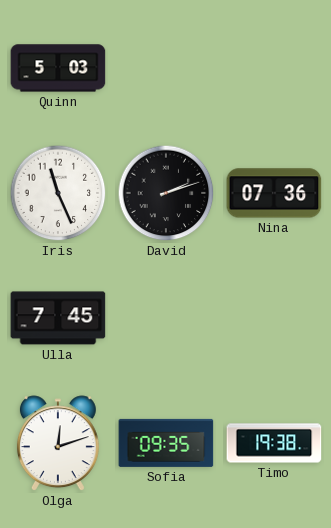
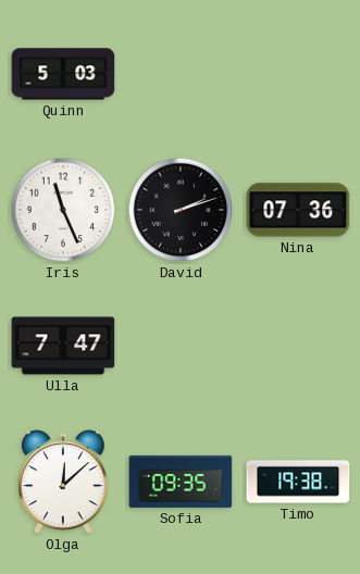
Ulla: 7:45 -> 7:47
Olga: 12:12 -> 12:08
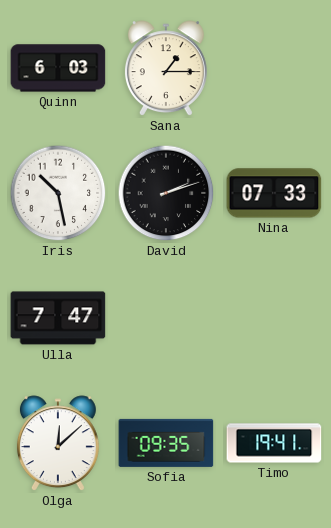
Quinn: 5:03 -> 6:03
Sana: none -> 1:15
Iris: 11:26 -> 10:28
Nina: 07:36 -> 07:33
Timo: 19:38 -> 19:41
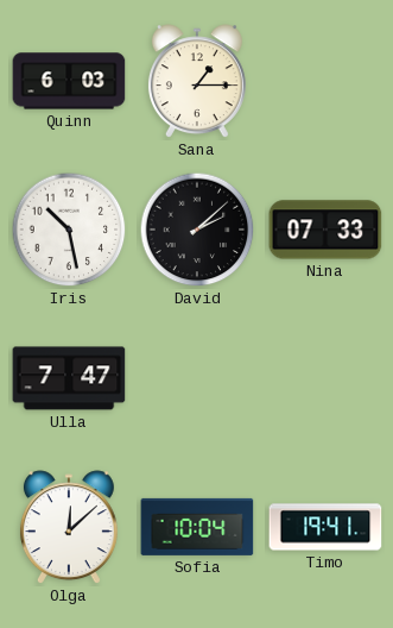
David: 2:12 -> 2:08
Sofia: 09:35 -> 10:04
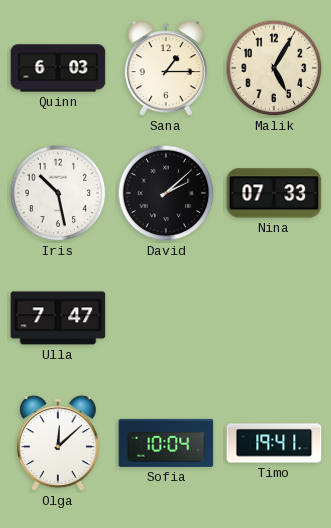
Malik: none -> 5:05
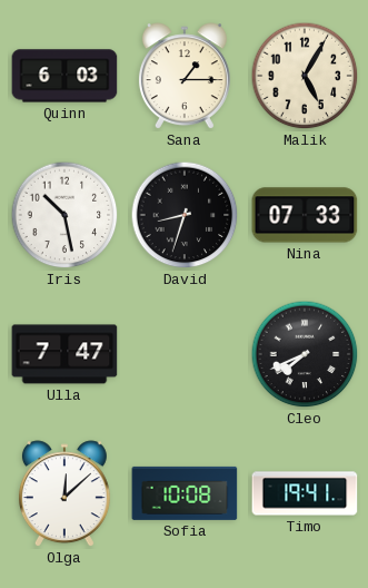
David: 2:08 -> 8:33
Cleo: none -> 7:41
Sofia: 10:04 -> 10:08
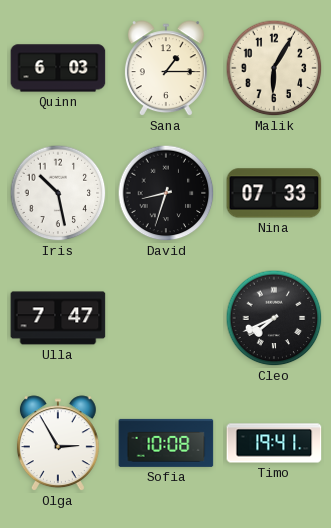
Malik: 5:05 -> 6:05
Olga: 12:08 -> 2:55
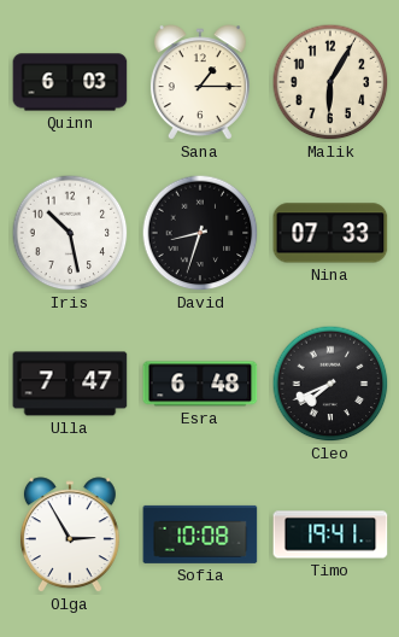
Esra: none -> 6:48
